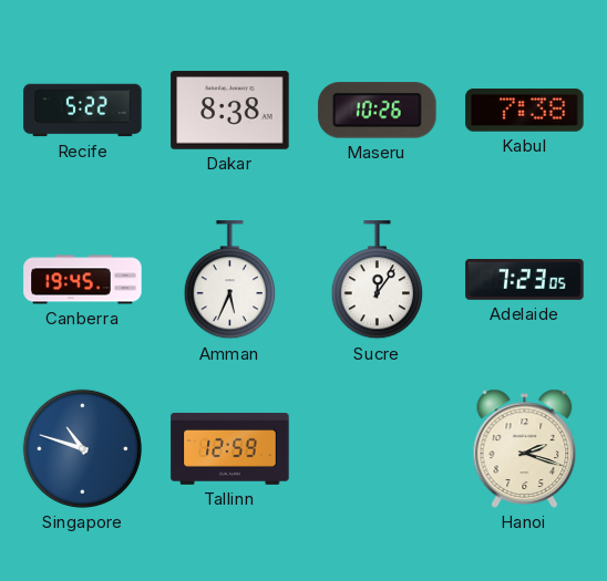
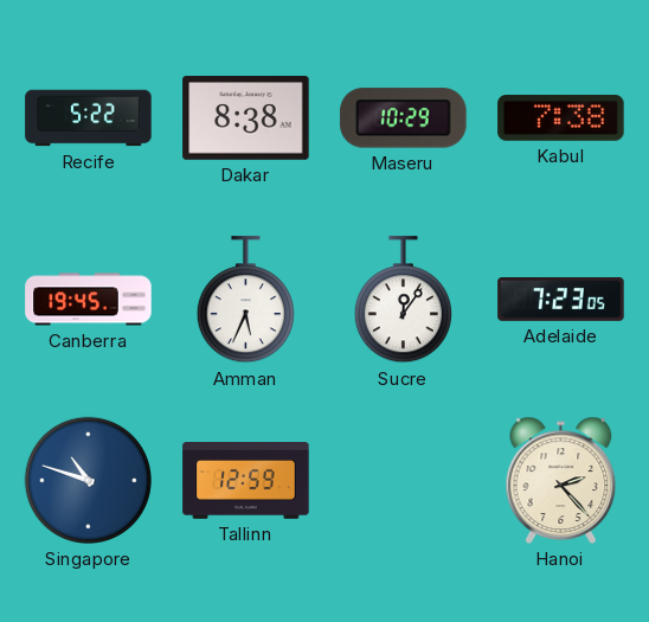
Maseru: 10:26 -> 10:29
Hanoi: 2:18 -> 2:23
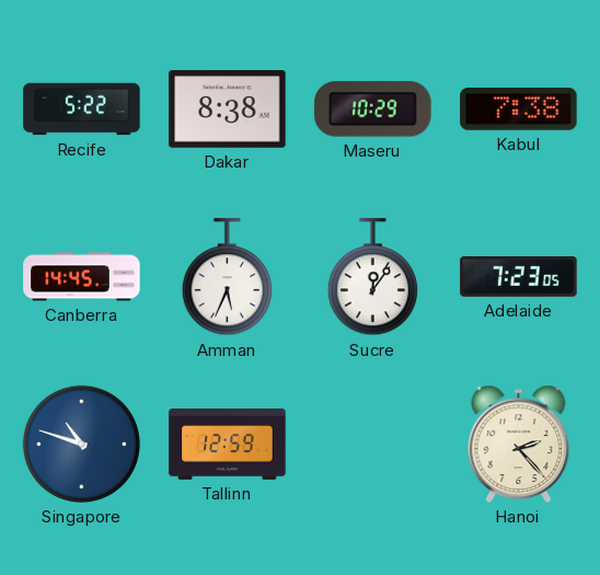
Canberra: 19:45 -> 14:45
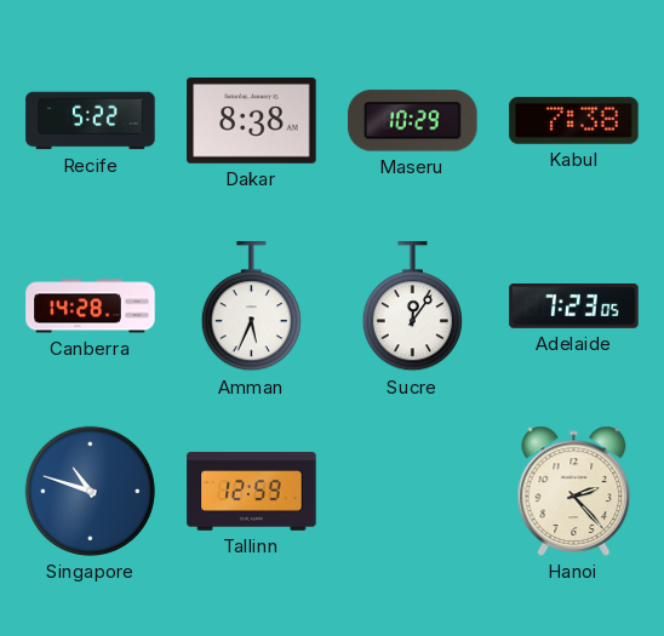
Canberra: 14:45 -> 14:28
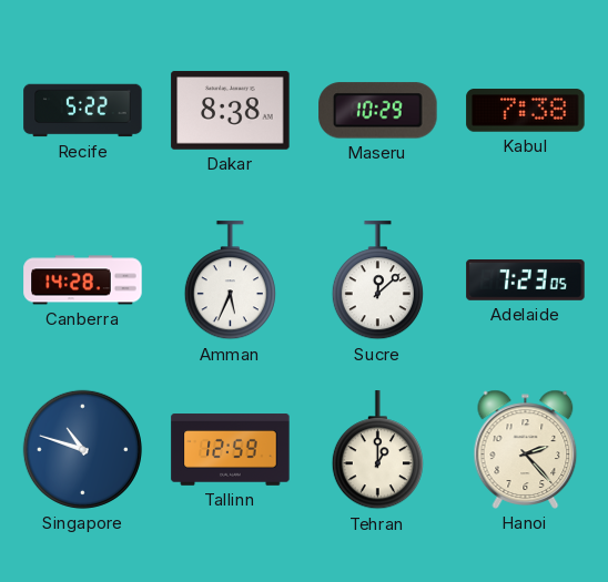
Sucre: 12:06 -> 12:08
Tehran: none -> 1:00
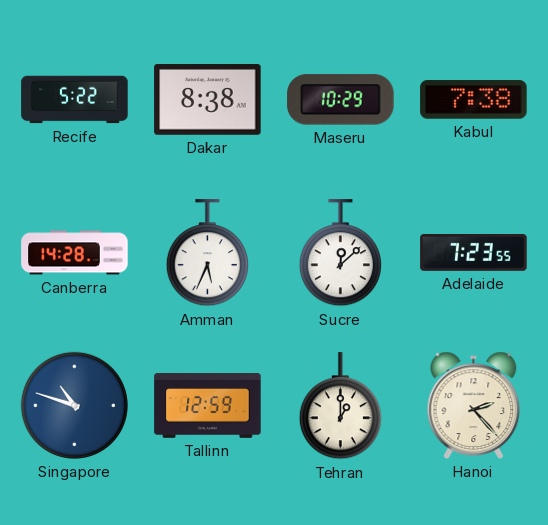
Adelaide: 7:23:05 -> 7:23:55
